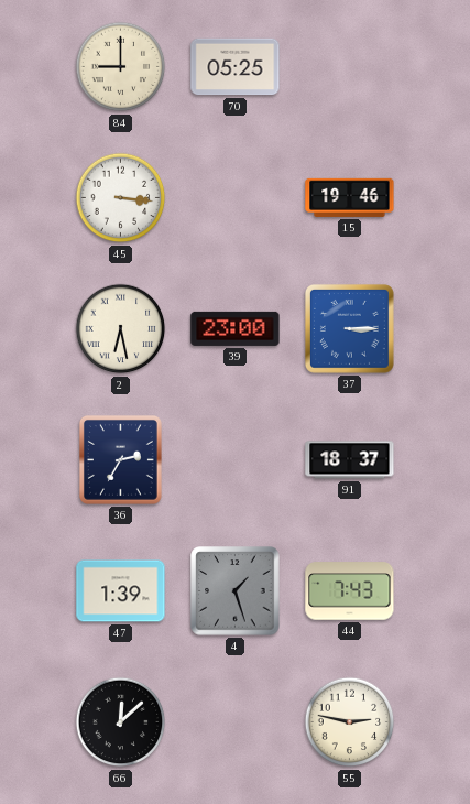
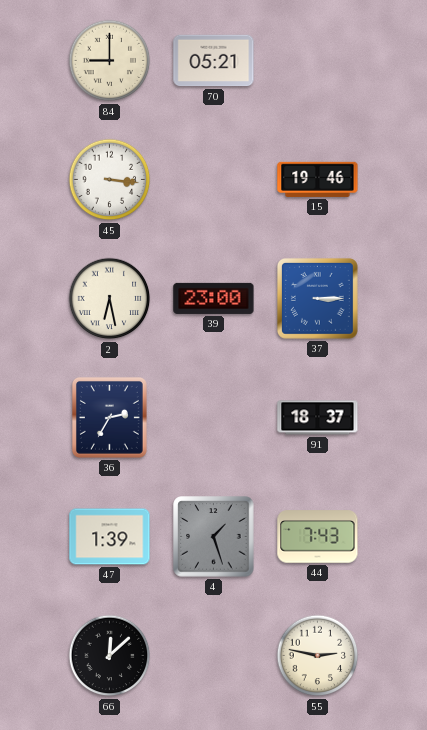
70: 05:25 -> 05:21
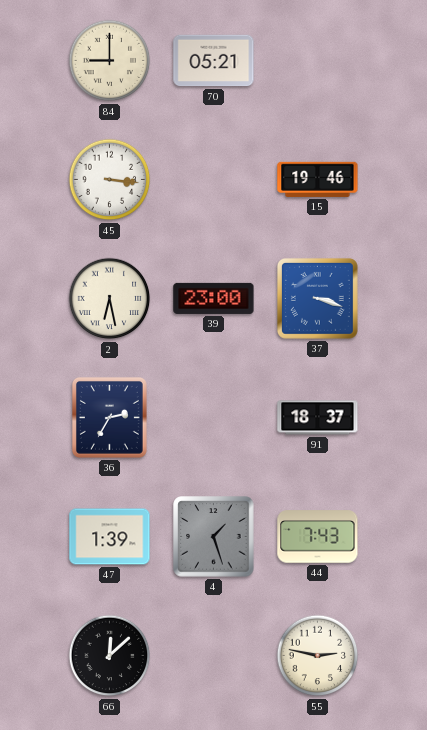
37: 3:15 -> 3:18
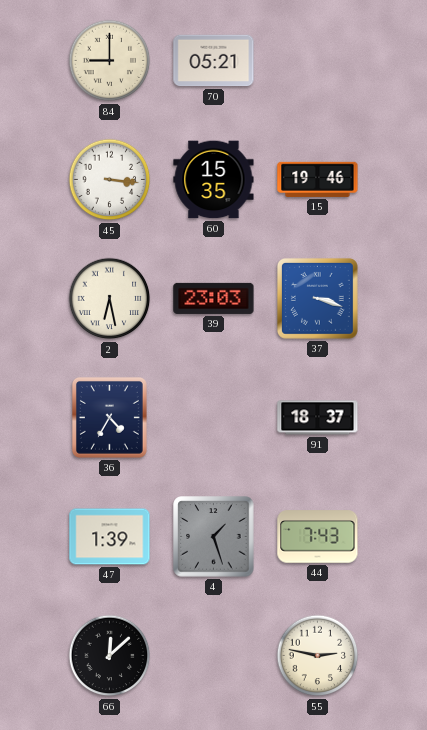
60: none -> 15:35
39: 23:00 -> 23:03
36: 2:35 -> 4:35
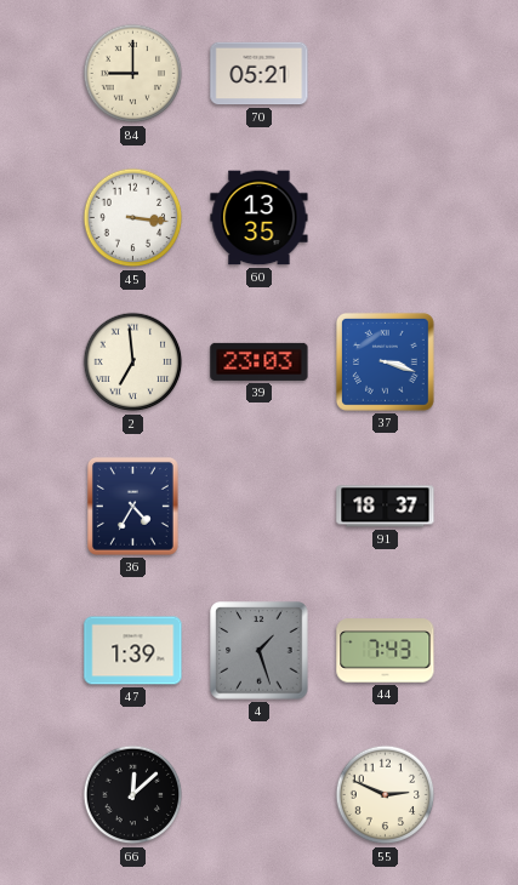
60: 15:35 -> 13:35
15: 19:46 -> none
2: 6:28 -> 6:59
55: 2:47 -> 2:49
